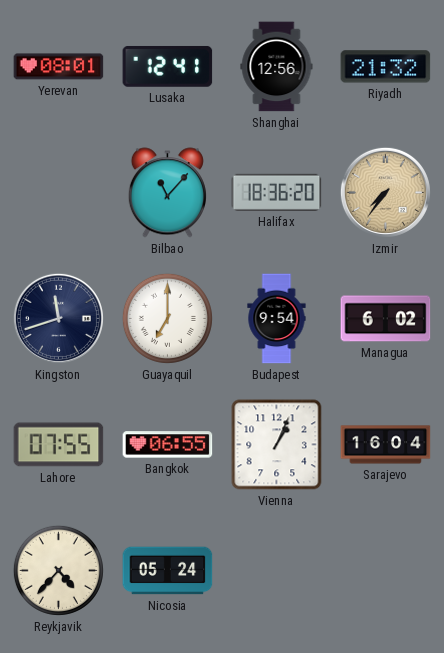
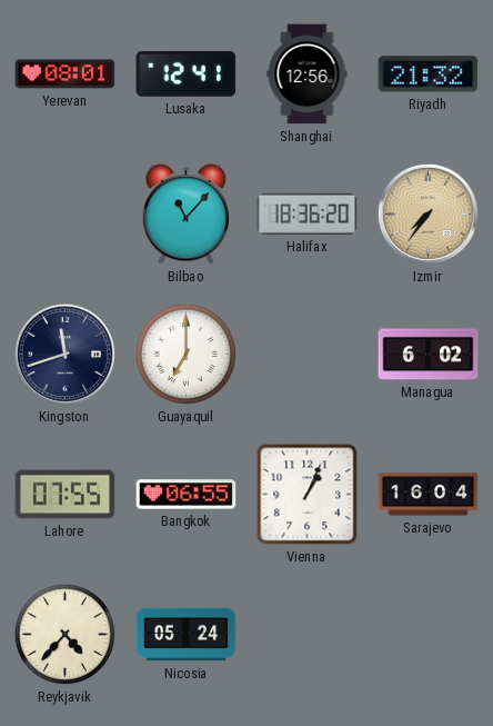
Budapest: 9:54 -> none
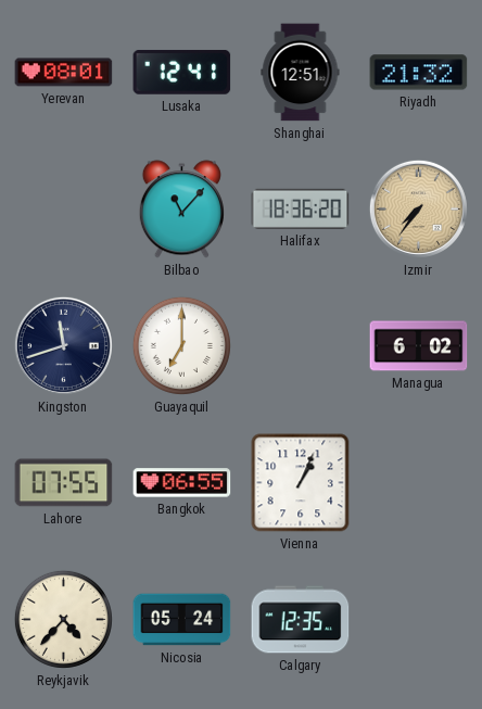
Shanghai: 12:56 -> 12:51
Sarajevo: 16:04 -> none
Calgary: none -> 12:35
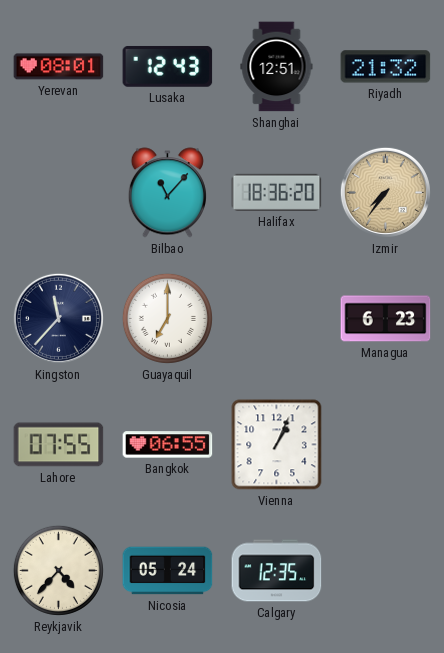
Lusaka: 12:41 -> 12:43
Kingston: 11:42 -> 11:37
Managua: 6:02 -> 6:23
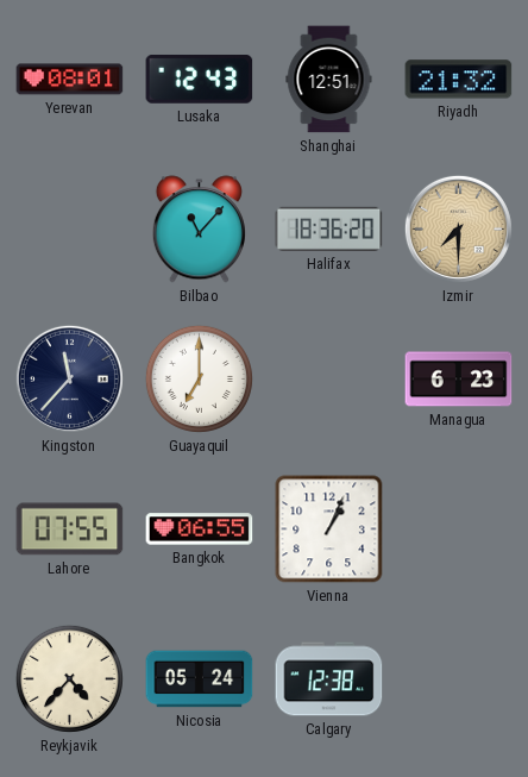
Izmir: 7:36 -> 7:30
Calgary: 12:35 -> 12:38
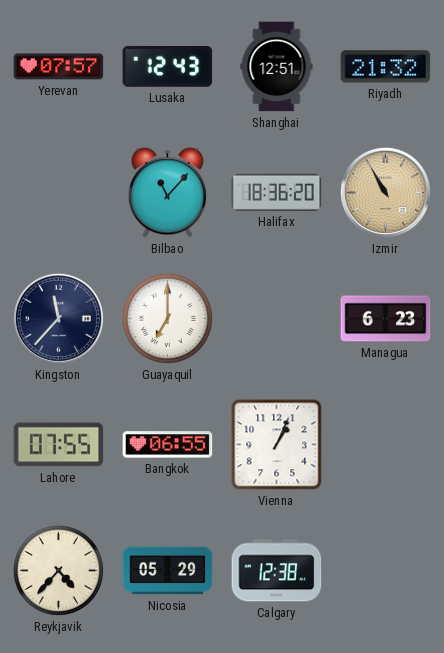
Yerevan: 08:01 -> 07:57
Izmir: 7:30 -> 10:55
Nicosia: 05:24 -> 05:29
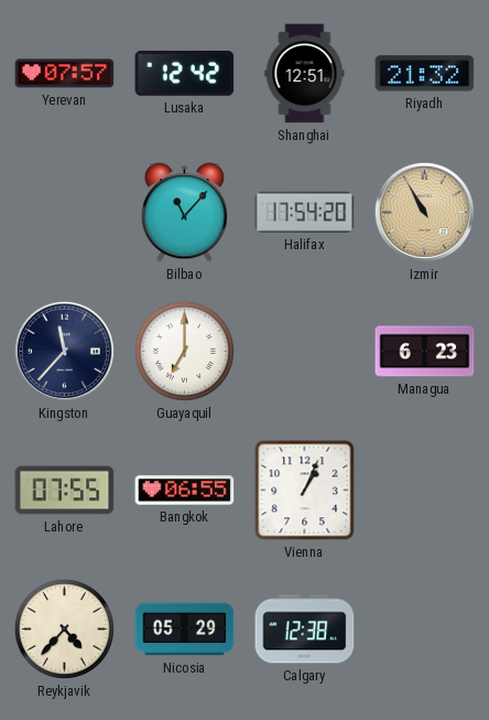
Lusaka: 12:43 -> 12:42
Halifax: 18:36 -> 17:54
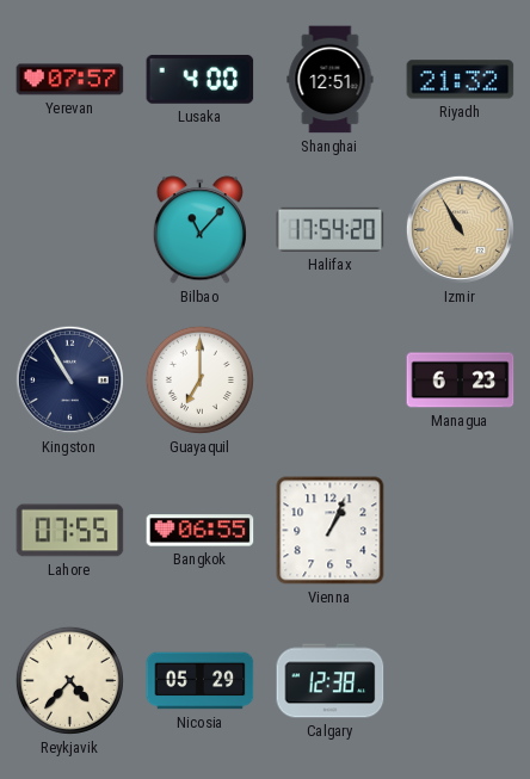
Lusaka: 12:42 -> 4:00
Kingston: 11:37 -> 10:55
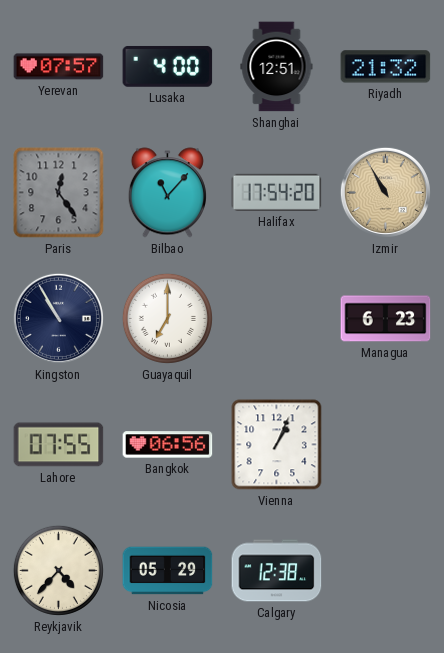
Paris: none -> 12:24
Bangkok: 06:55 -> 06:56
